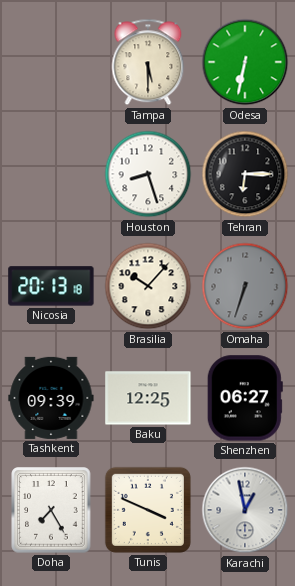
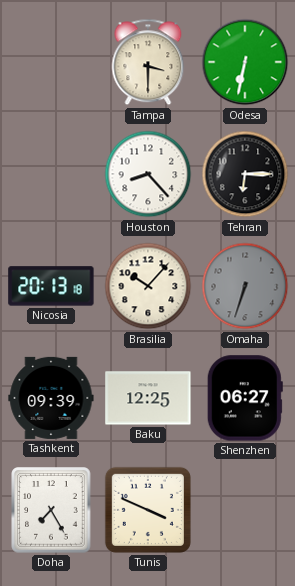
Tampa: 5:30 -> 3:30
Houston: 8:27 -> 8:23
Karachi: 12:58 -> none
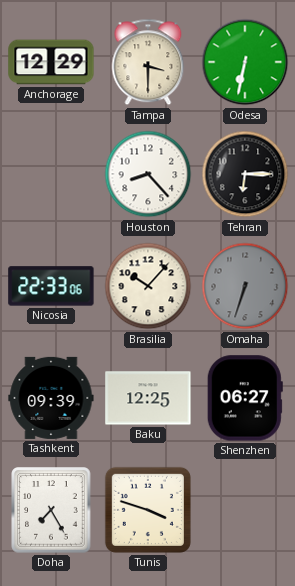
Anchorage: none -> 12:29
Nicosia: 20:13 -> 22:33
Tunis: 3:49 -> 3:48
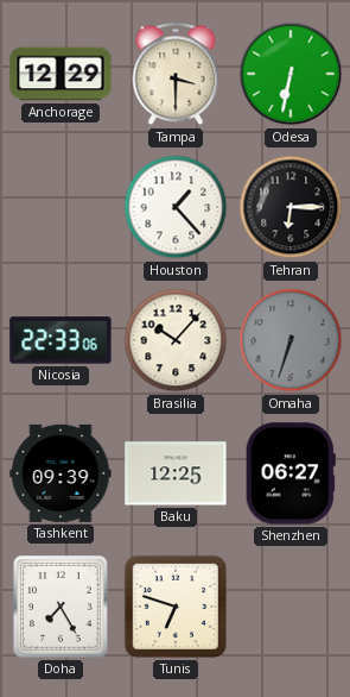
Houston: 8:23 -> 1:23
Tunis: 3:48 -> 6:48
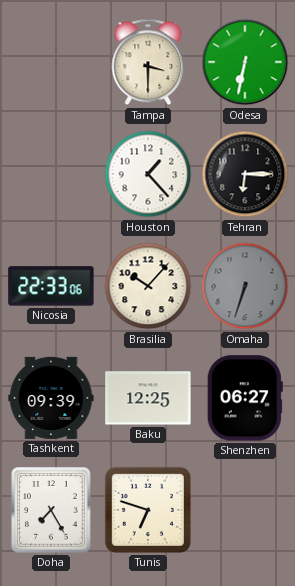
Anchorage: 12:29 -> none
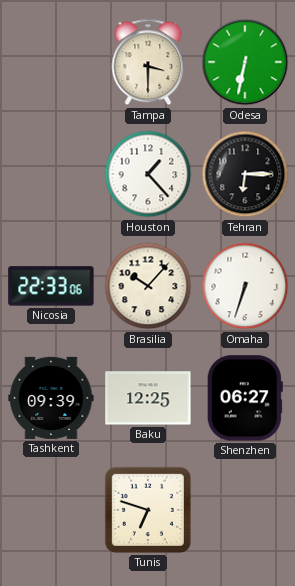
Omaha dial: grey -> white
Doha: 7:25 -> none
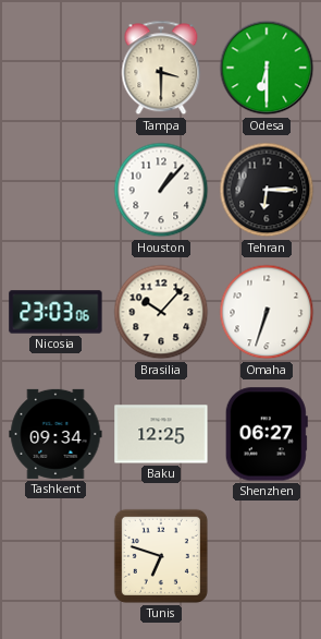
Odesa: 6:32 -> 6:30
Houston: 1:23 -> 1:07
Nicosia: 22:33 -> 23:03
Tashkent: 09:39 -> 09:34
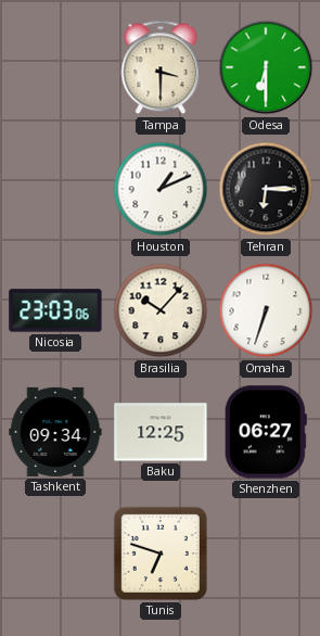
Houston: 1:07 -> 1:11
